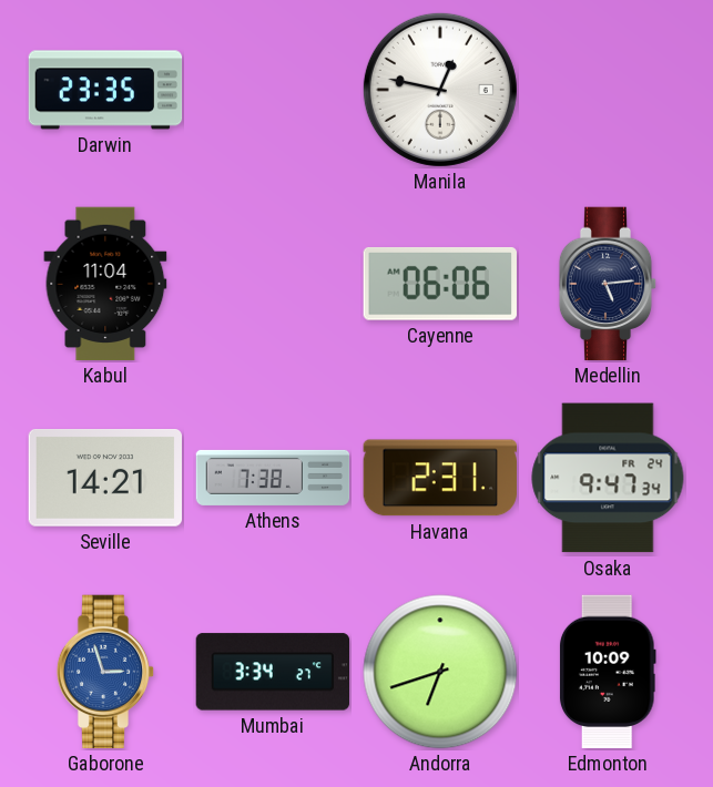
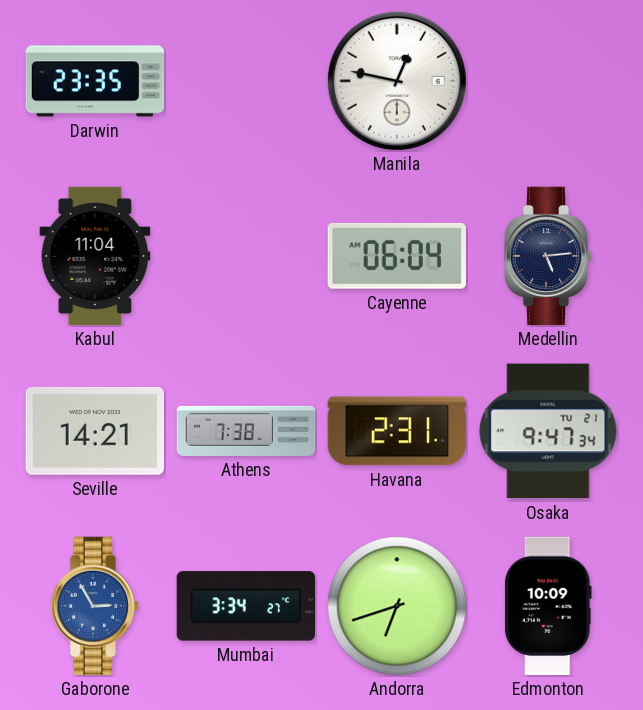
Cayenne: 06:06 -> 06:04
Osaka date: FR 24 -> TU 21
Gaborone: 2:57 -> 2:55
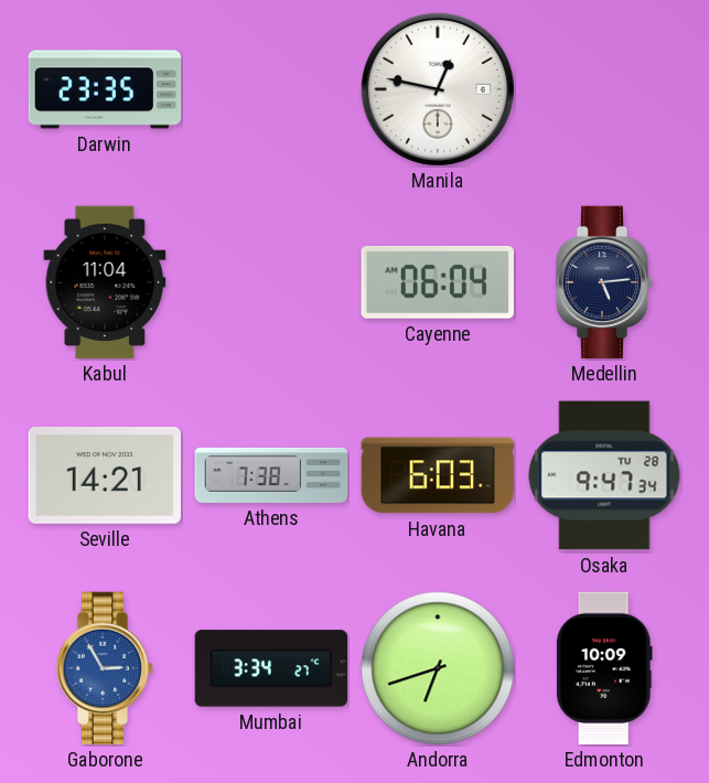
Havana: 2:31 -> 6:03
Osaka date: TU 21 -> TU 28
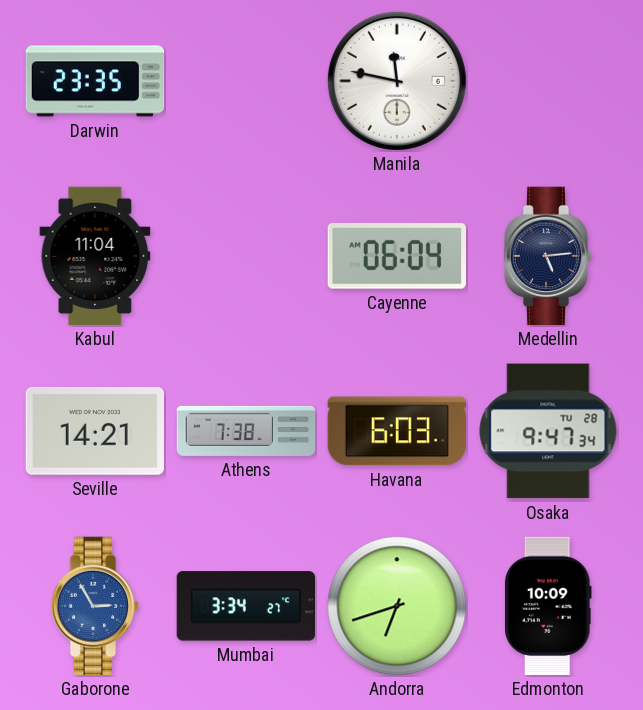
Manila: 12:47 -> 11:47
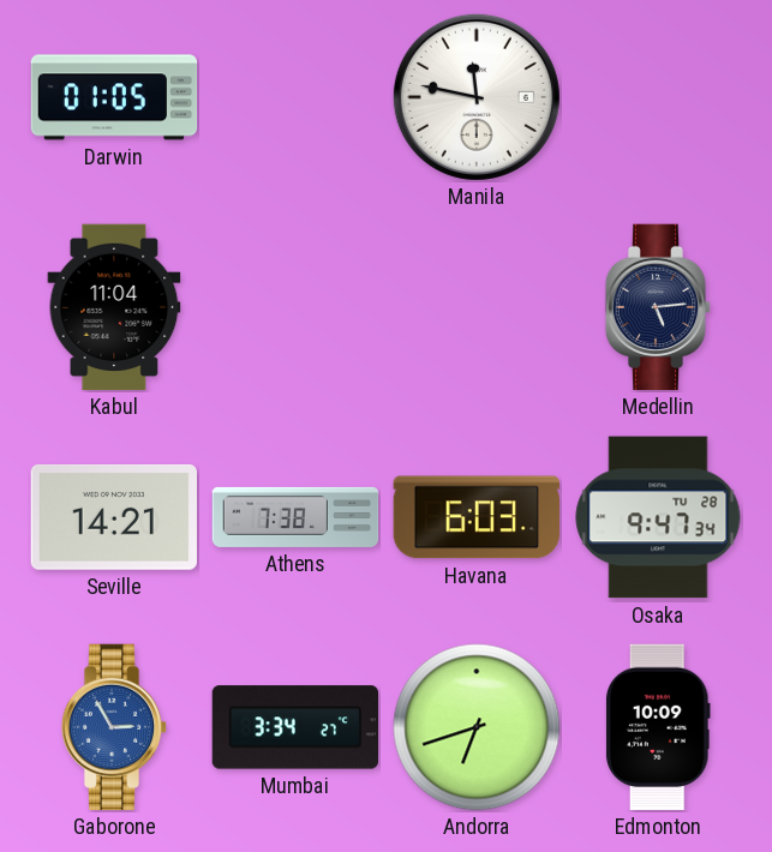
Darwin: 23:35 -> 01:05
Cayenne: 06:04 -> none
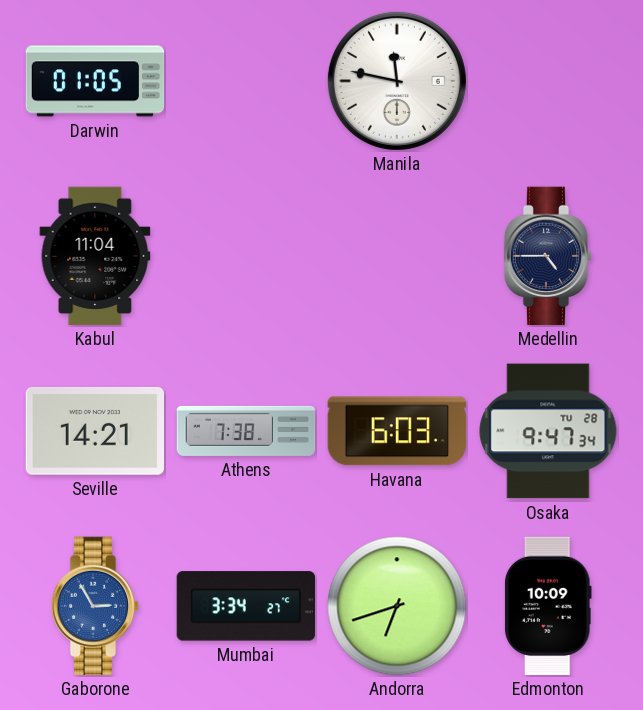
Medellin: 5:14 -> 4:45
